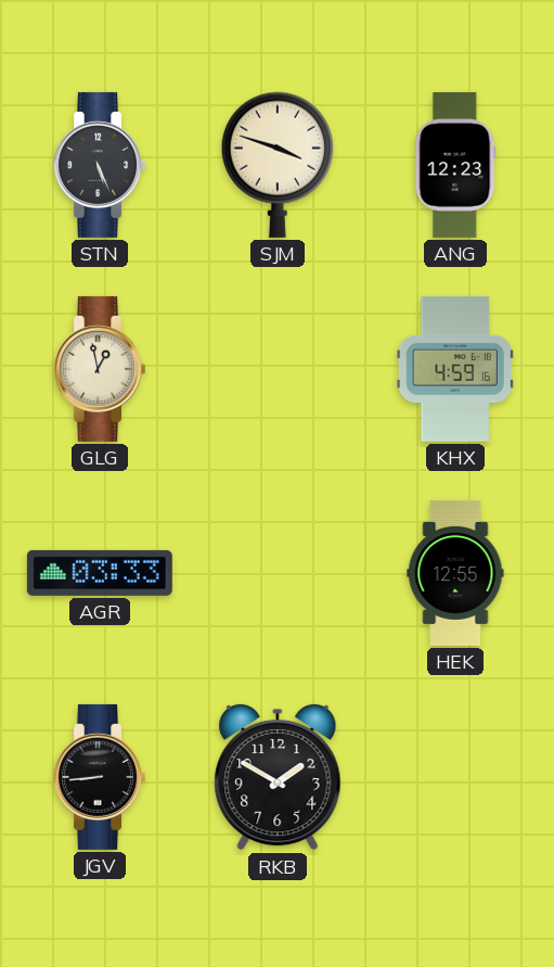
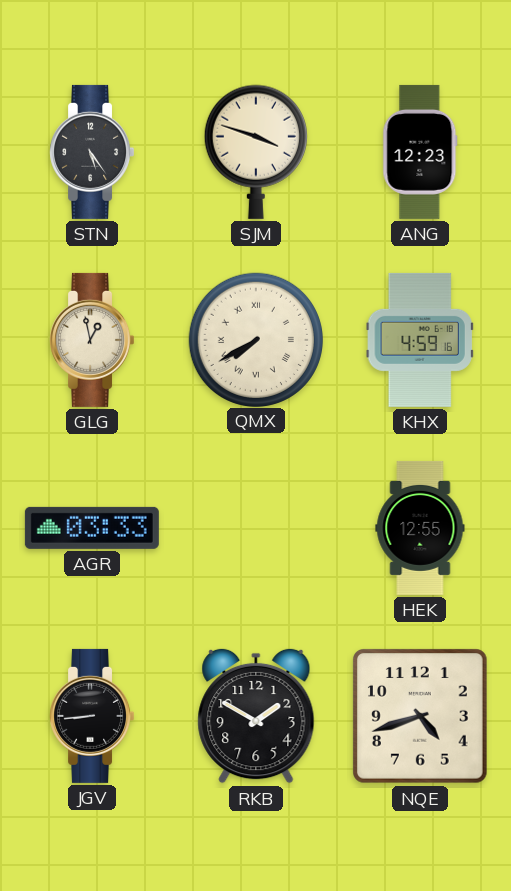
STN: 5:26 -> 5:24
QMX: none -> 7:40
NQE: none -> 4:42
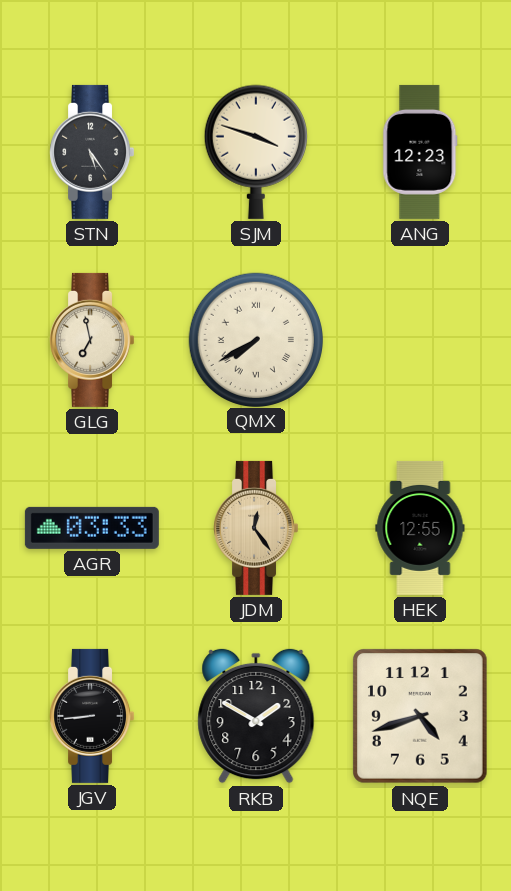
GLG: 12:58 -> 6:58
KHX: 4:59 -> none
JDM: none -> 12:24
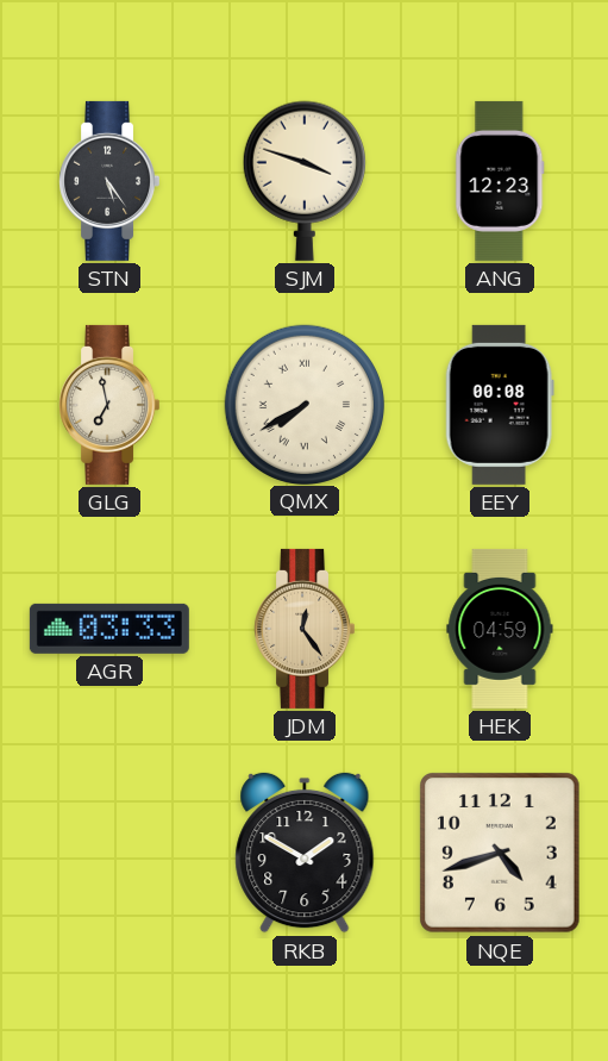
EEY: none -> 00:08
HEK: 12:55 -> 04:59
JGV: 8:44 -> none
